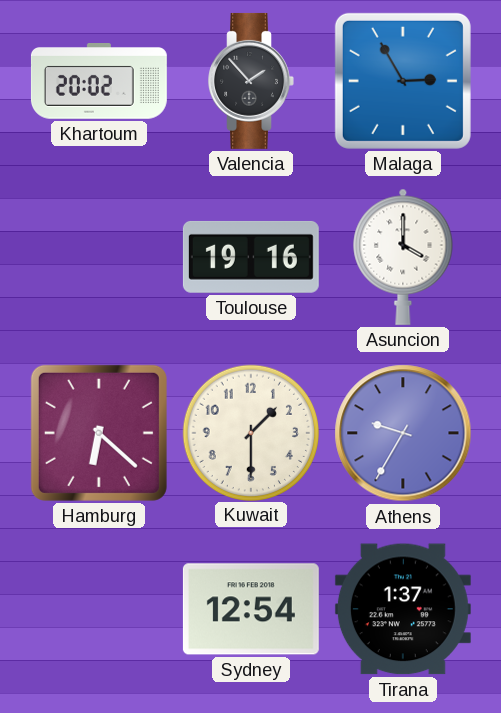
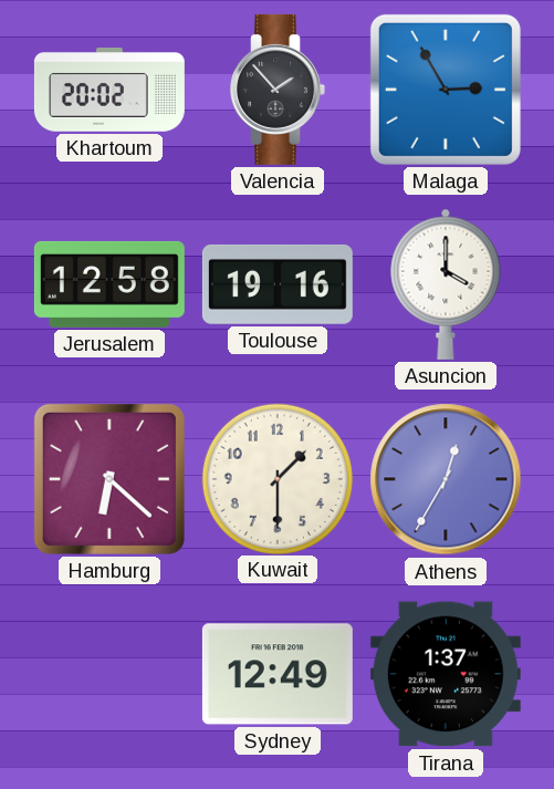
Jerusalem: none -> 12:58
Athens: 9:35 -> 12:35
Sydney: 12:54 -> 12:49
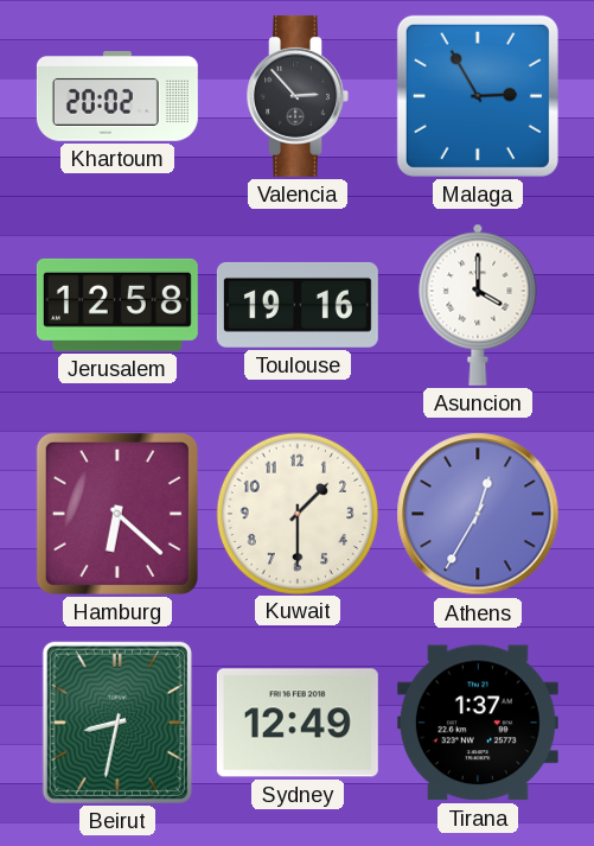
Valencia: 1:53 -> 2:53
Beirut: none -> 8:32
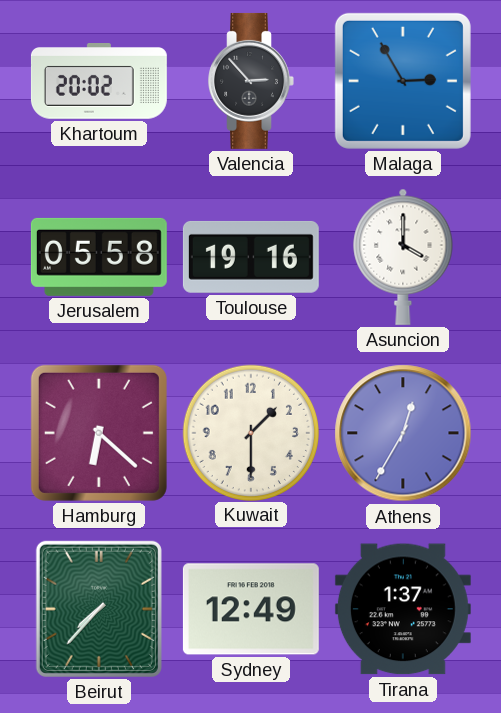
Jerusalem: 12:58 -> 05:58
Beirut: 8:32 -> 7:37
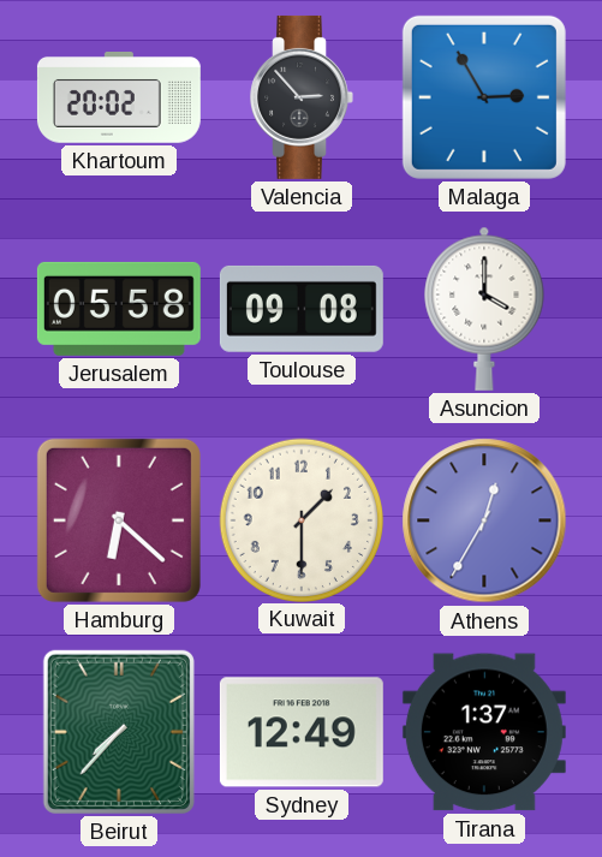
Toulouse: 19:16 -> 09:08
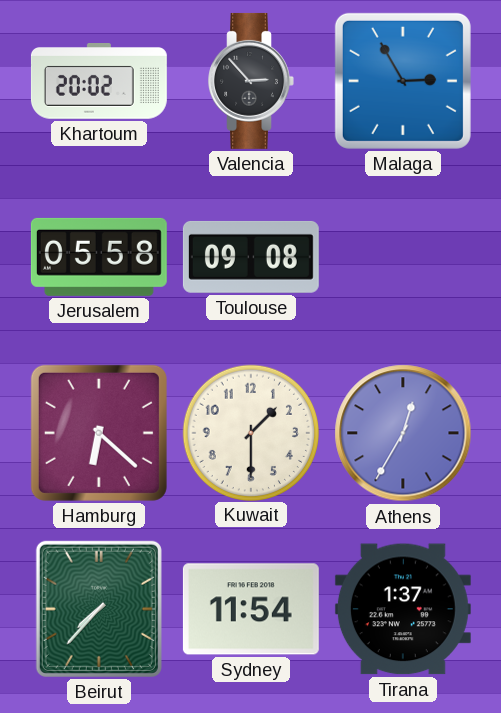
Asuncion: 4:00 -> none
Sydney: 12:49 -> 11:54
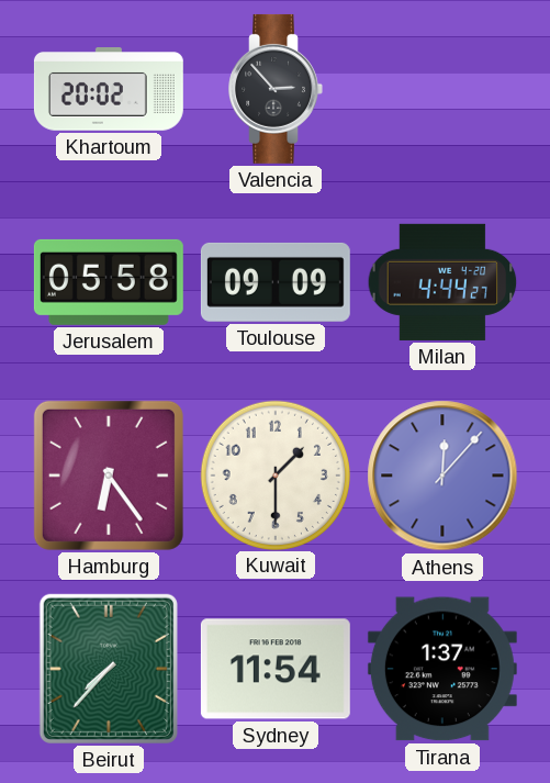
Malaga: 2:55 -> none
Toulouse: 09:08 -> 09:09
Milan: none -> 4:44
Hamburg: 6:22 -> 6:24
Athens: 12:35 -> 12:07
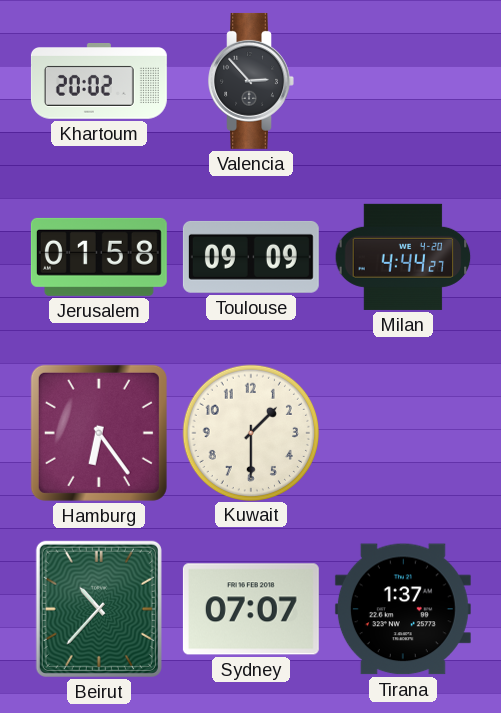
Jerusalem: 05:58 -> 01:58
Athens: 12:07 -> none
Beirut: 7:37 -> 10:37
Sydney: 11:54 -> 07:07
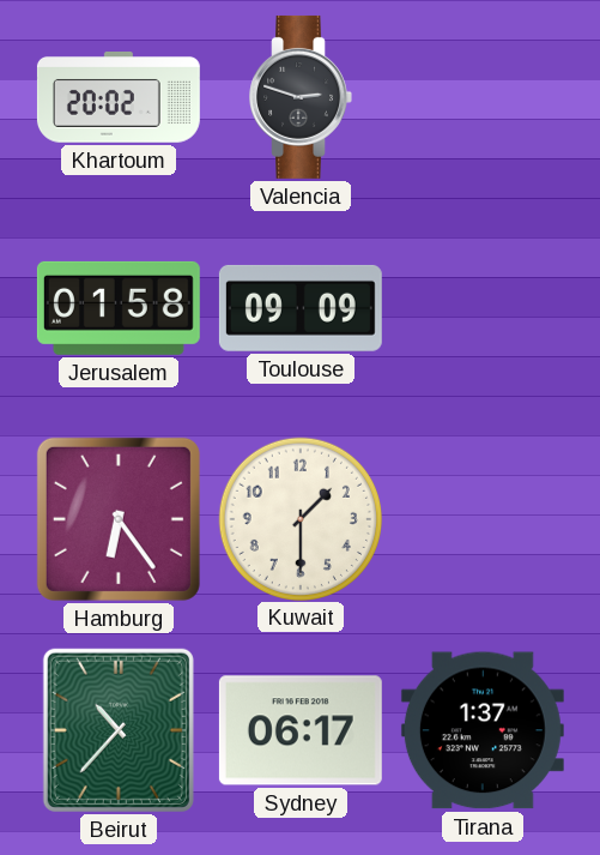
Valencia: 2:53 -> 2:48
Milan: 4:44 -> none
Sydney: 07:07 -> 06:17
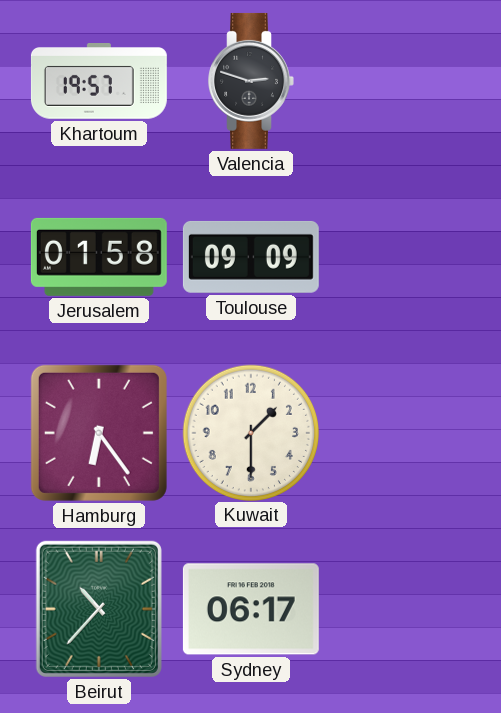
Khartoum: 20:02 -> 19:57
Tirana: 1:37 -> none
